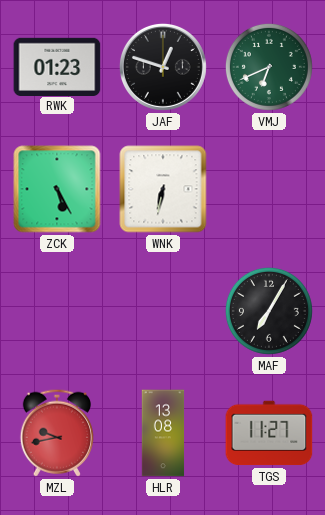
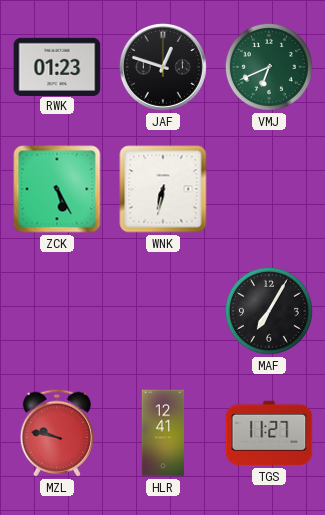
MZL: 9:43 -> 9:47
HLR: 13:08 -> 12:41
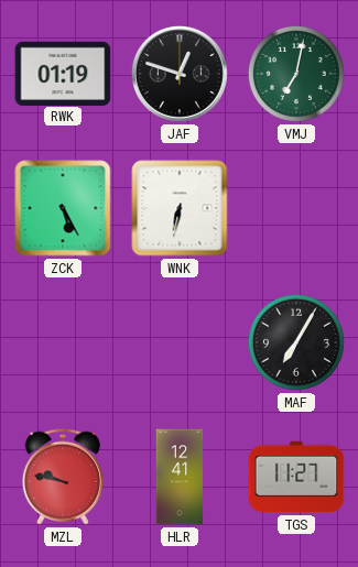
RWK: 01:23 -> 01:19
VMJ: 6:41 -> 7:02
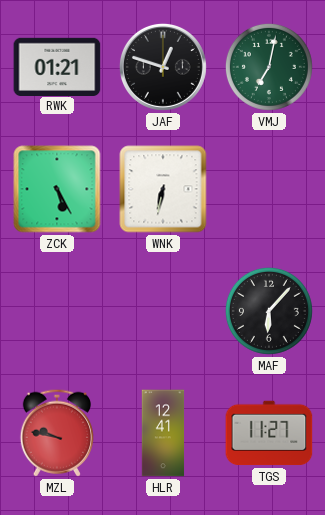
RWK: 01:19 -> 01:21
MAF: 7:05 -> 6:07
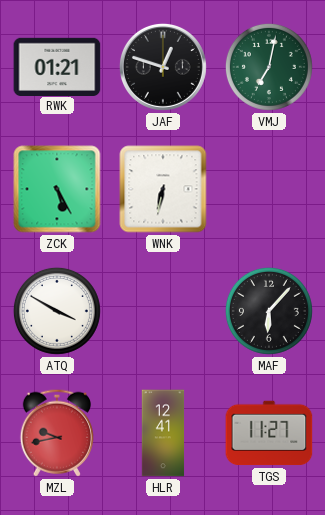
ATQ: none -> 3:50
MZL: 9:47 -> 9:43
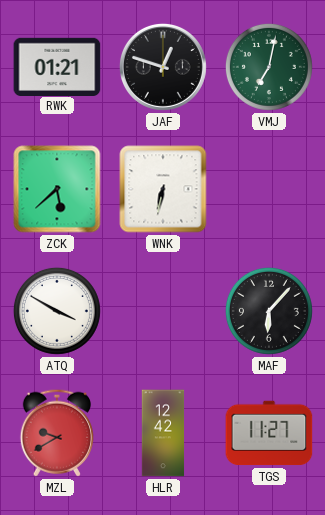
ZCK: 5:25 -> 5:38
MZL: 9:43 -> 9:40
HLR: 12:41 -> 12:42
